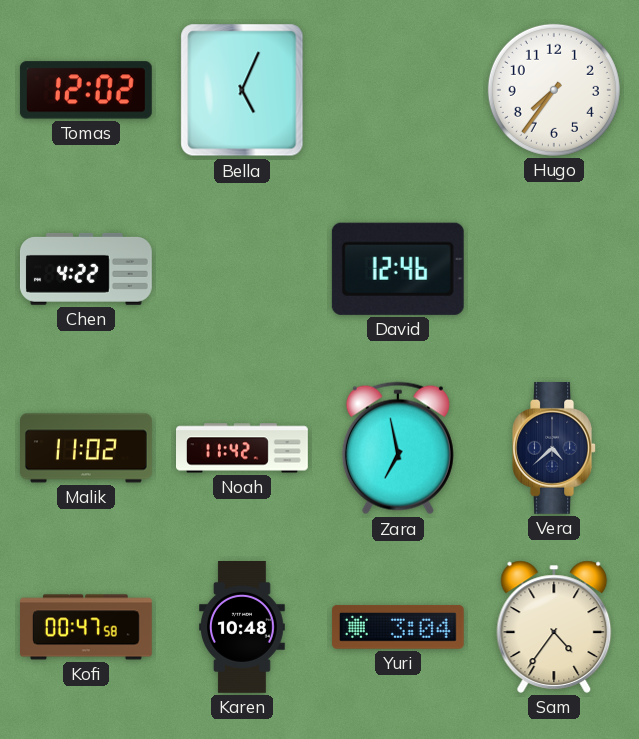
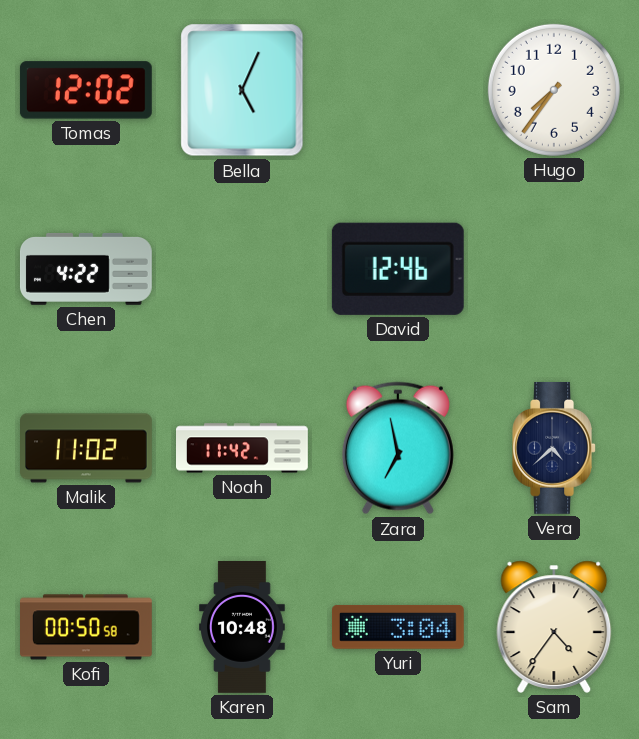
Kofi: 00:47 -> 00:50
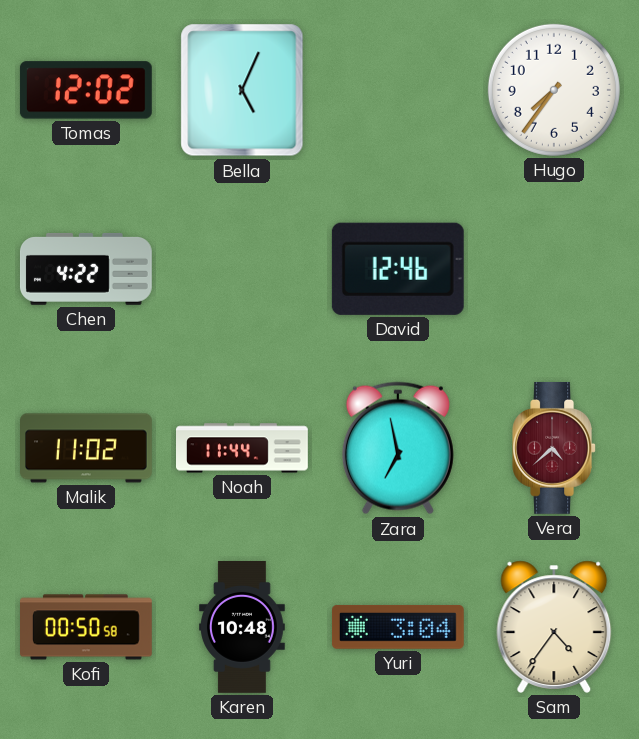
Noah: 11:42 -> 11:44
Vera dial: navy -> burgundy
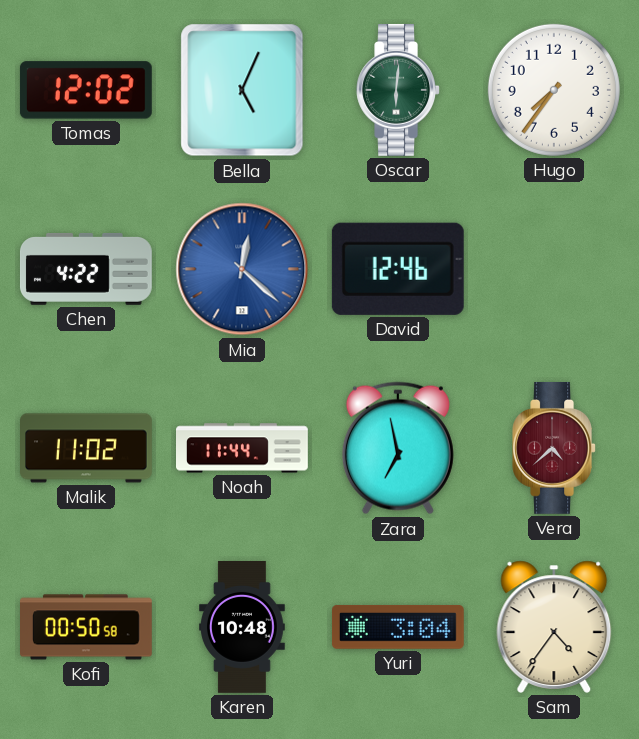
Oscar: none -> 6:01
Mia: none -> 12:22
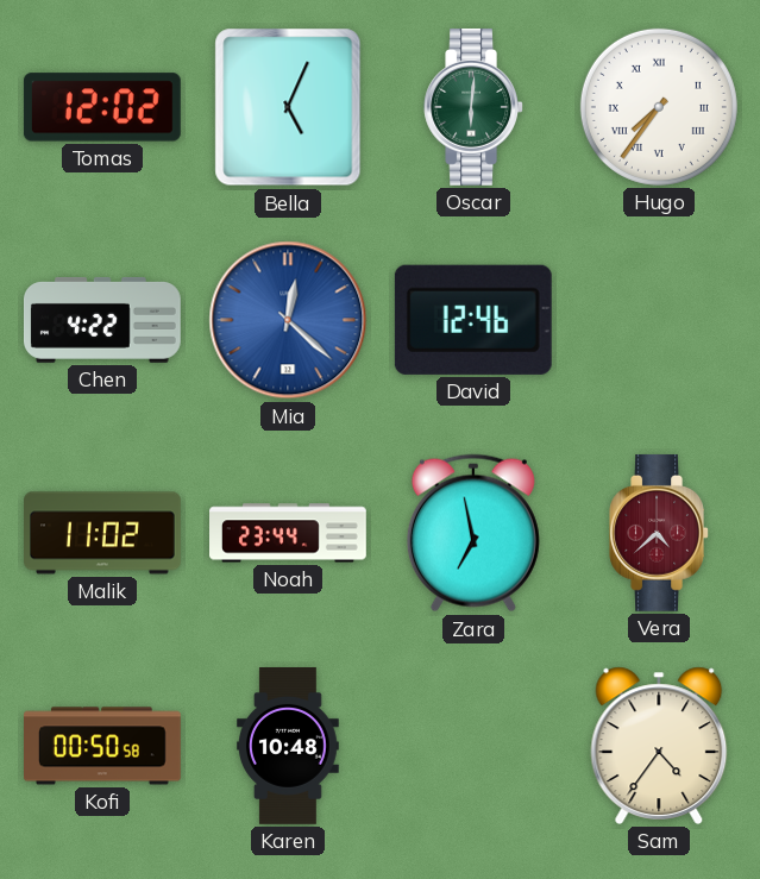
Hugo numerals: Arabic -> Roman
Noah: 11:44 -> 23:44
Yuri: 3:04 -> none
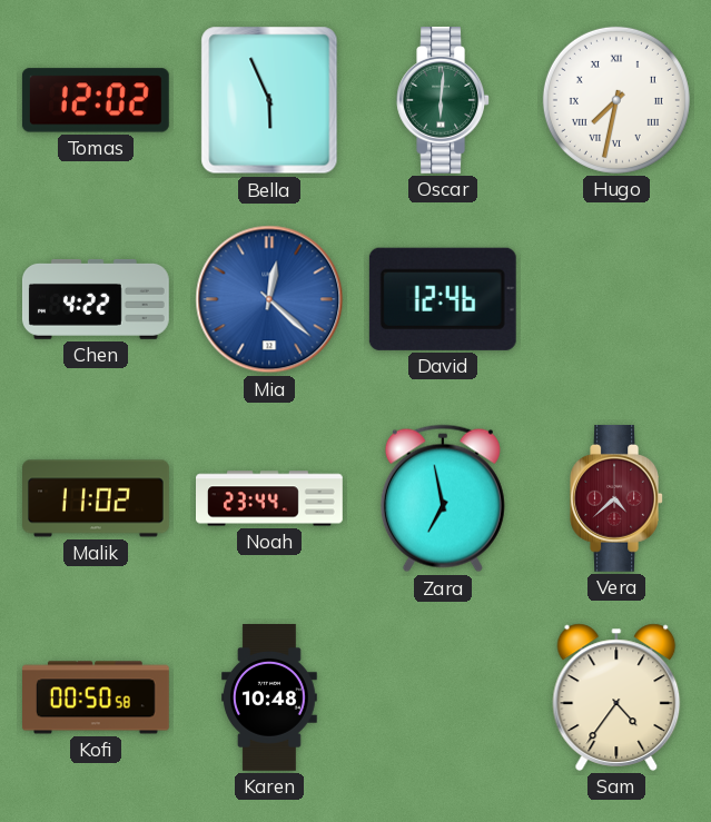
Bella: 5:04 -> 5:56
Hugo: 7:36 -> 7:32
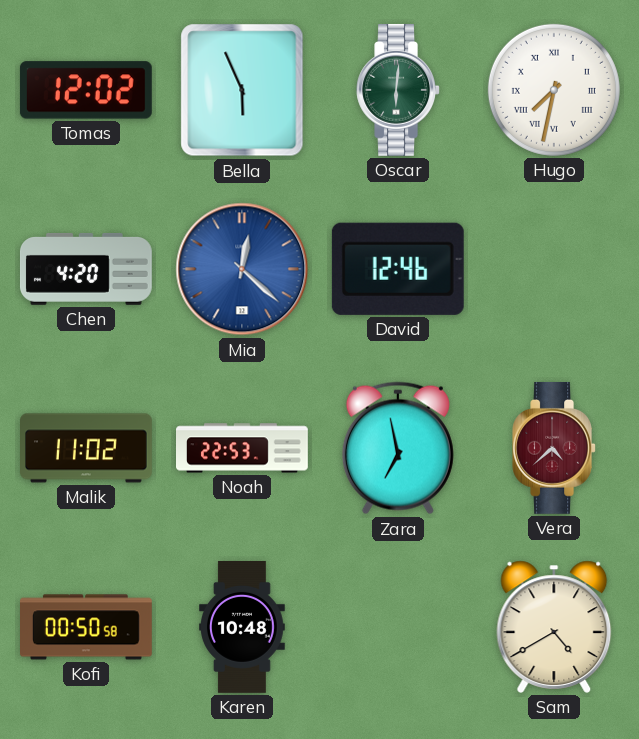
Chen: 4:22 -> 4:20
Noah: 23:44 -> 22:53
Sam: 4:36 -> 4:40
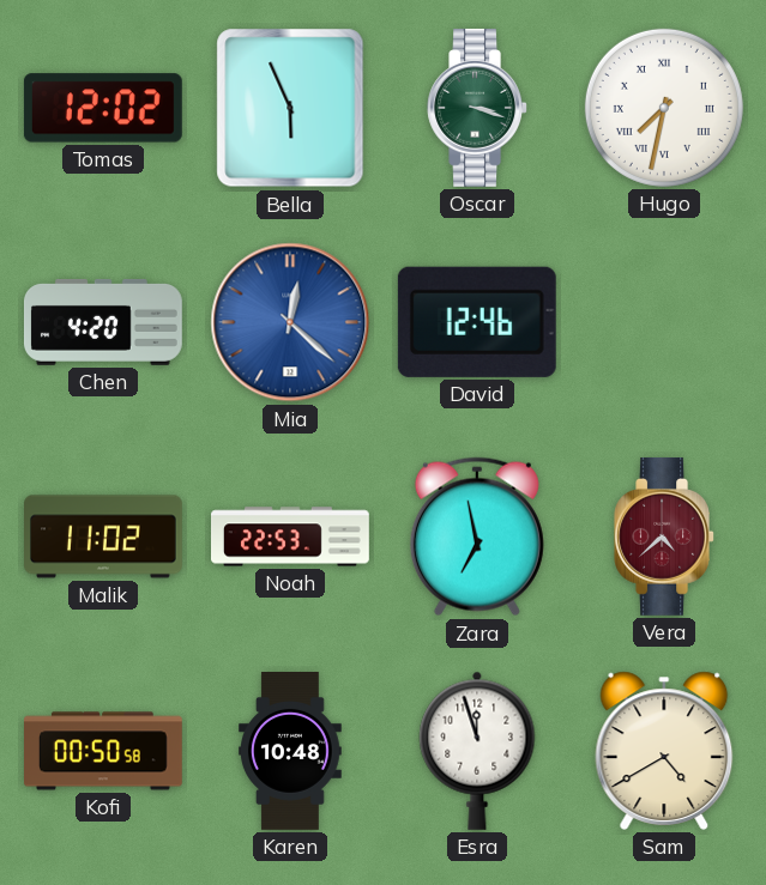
Oscar: 6:01 -> 3:18
Esra: none -> 11:57
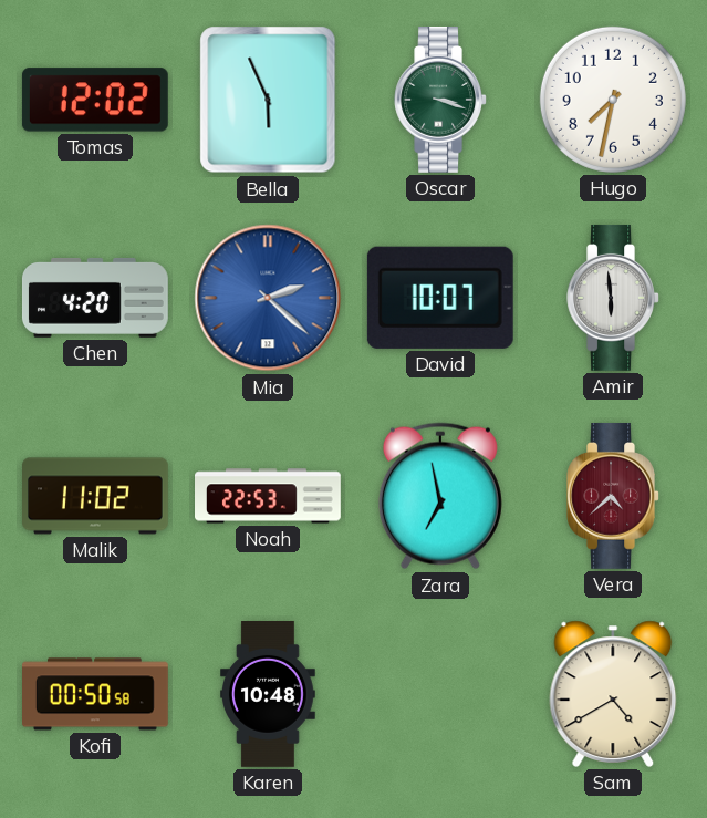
Hugo numerals: Roman -> Arabic
Mia: 12:22 -> 2:22
David: 12:46 -> 10:07
Amir: none -> 5:59
Esra: 11:57 -> none
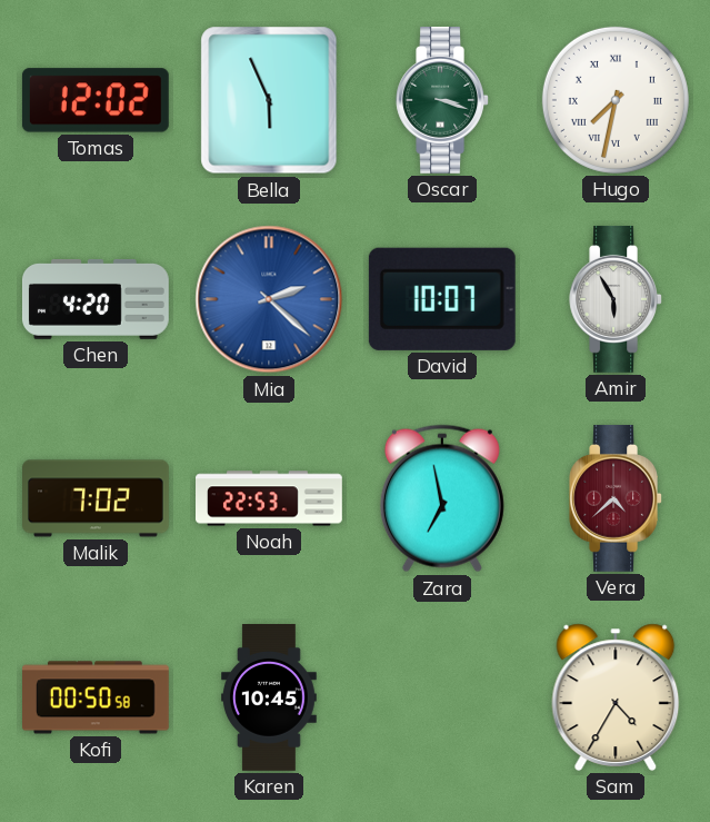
Hugo numerals: Arabic -> Roman
Amir: 5:59 -> 5:55
Malik: 11:02 -> 7:02
Karen: 10:48 -> 10:45
Sam: 4:40 -> 4:35
